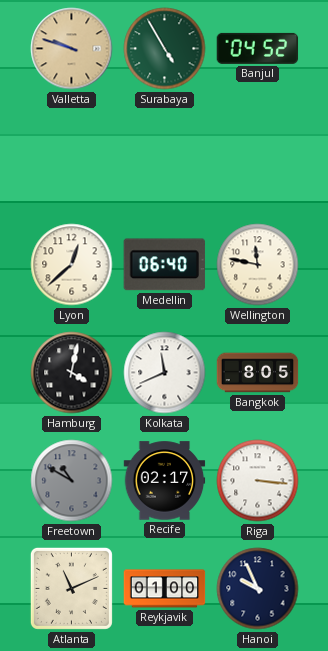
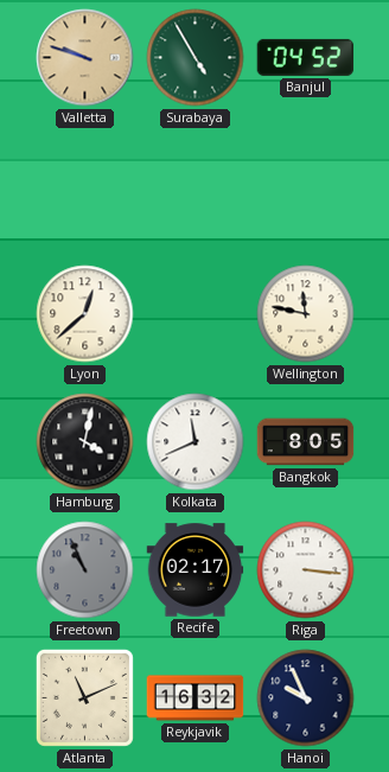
Medellin: 06:40 -> none
Freetown: 10:50 -> 10:56
Reykjavik: 01:00 -> 16:32
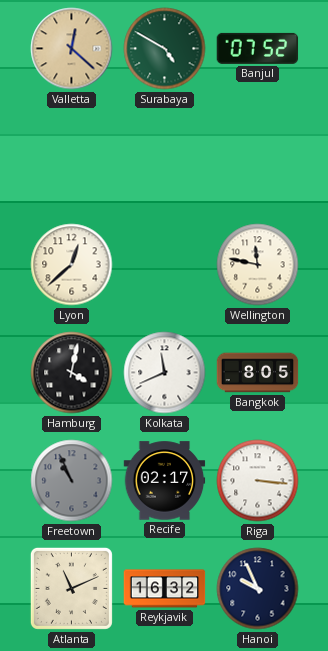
Valletta: 9:48 -> 12:22
Surabaya: 4:55 -> 4:50
Banjul: 04:52 -> 07:52
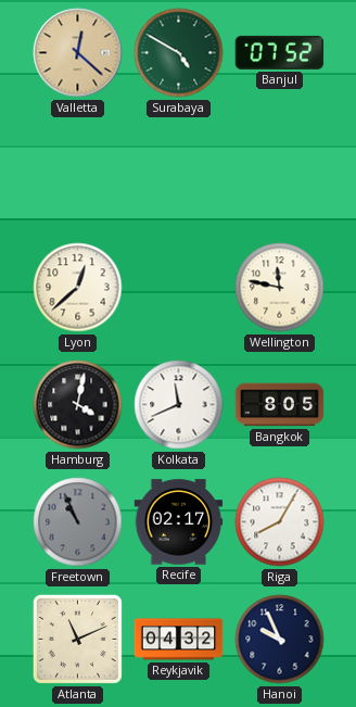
Riga: 3:16 -> 8:05
Reykjavik: 16:32 -> 04:32
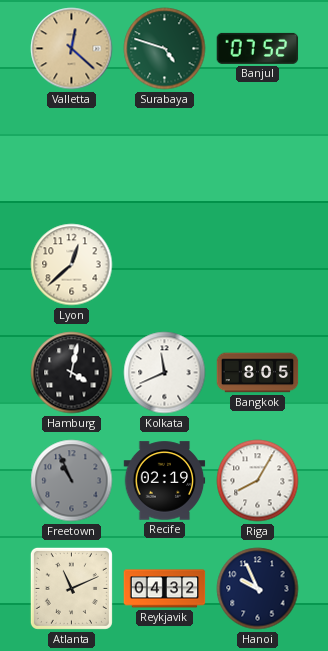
Surabaya: 4:50 -> 4:48
Wellington: 11:47 -> none
Recife: 02:17 -> 02:19
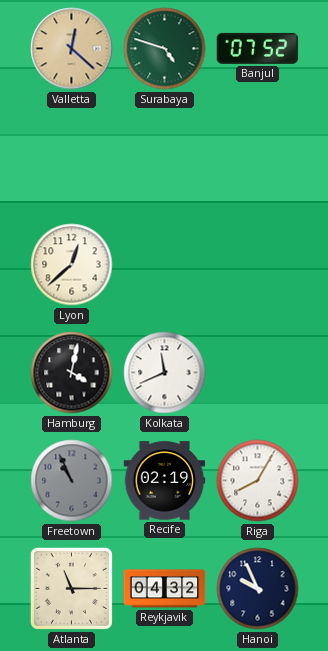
Bangkok: 8:05 -> none
Atlanta: 11:11 -> 11:15
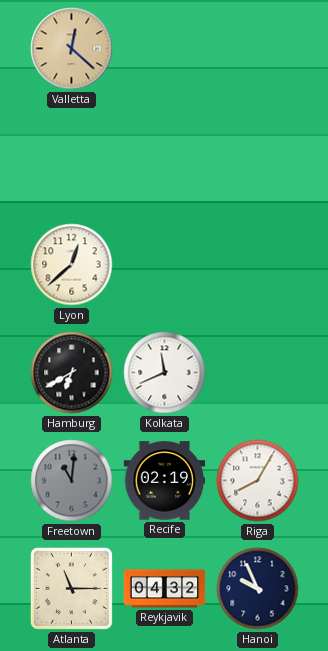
Surabaya: 4:48 -> none
Banjul: 07:52 -> none
Hamburg: 4:02 -> 6:40
Freetown: 10:56 -> 11:01
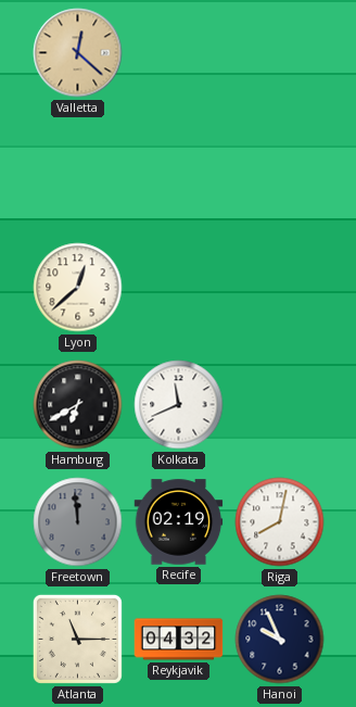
Freetown: 11:01 -> 11:59
Riga: 8:05 -> 8:02
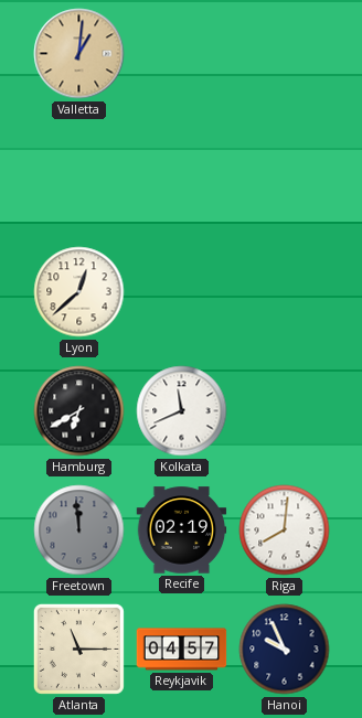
Valletta: 12:22 -> 1:01
Riga: 8:02 -> 8:01
Reykjavik: 04:32 -> 04:57
